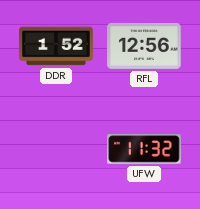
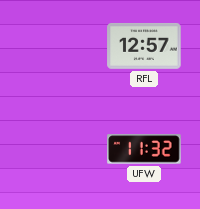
DDR: 1:52 -> none
RFL: 12:56 -> 12:57
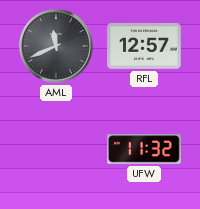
AML: none -> 11:41
